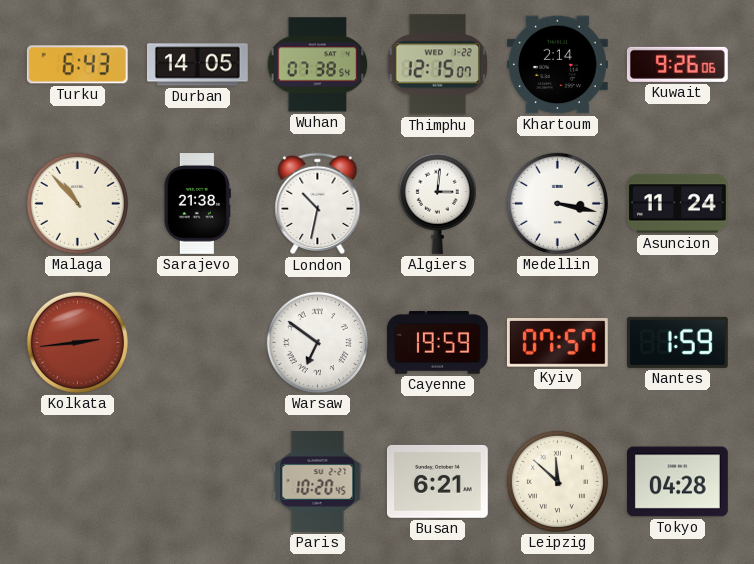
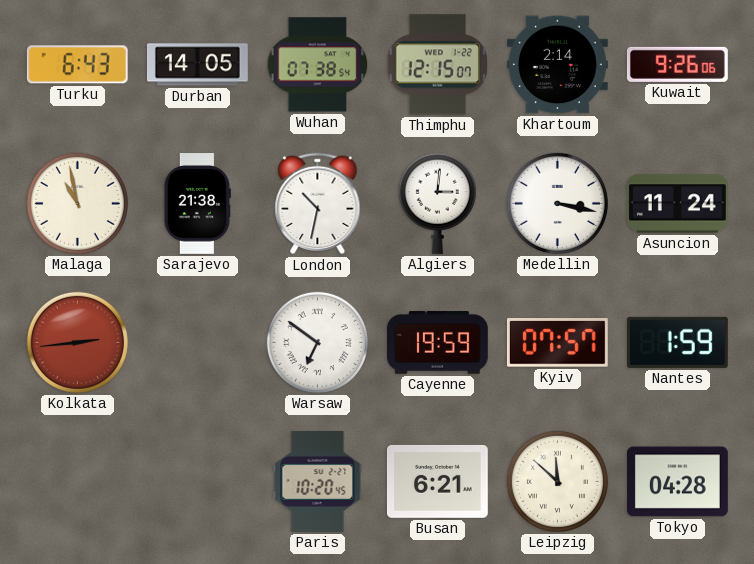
Malaga: 10:53 -> 10:58
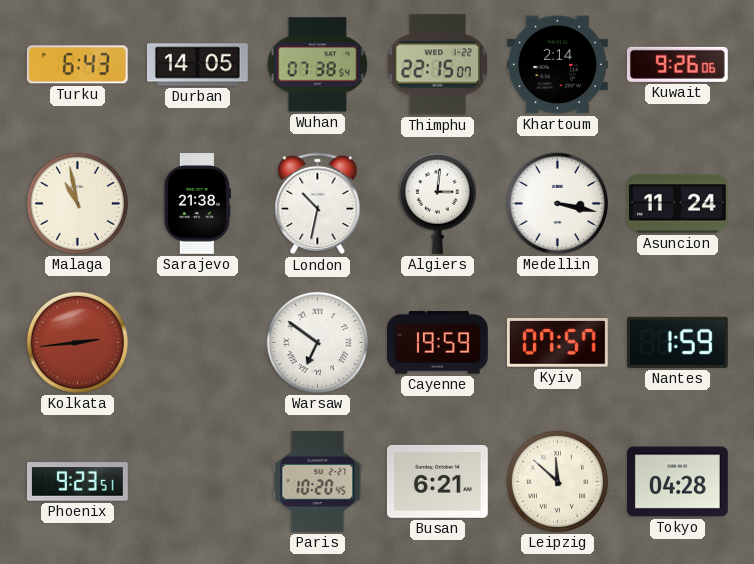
Thimphu: 12:15 -> 22:15
Phoenix: none -> 9:23
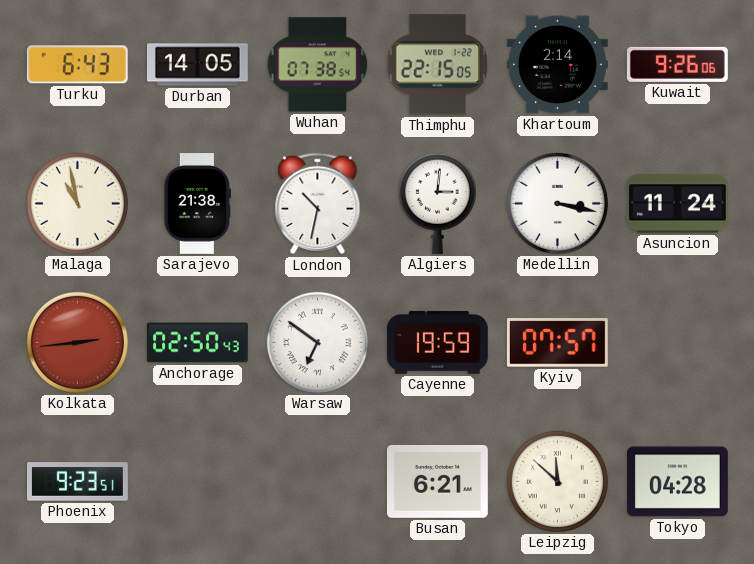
Thimphu: 22:15:07 -> 22:15:05
Anchorage: none -> 02:50
Nantes: 1:59 -> none
Paris: 10:20 -> none
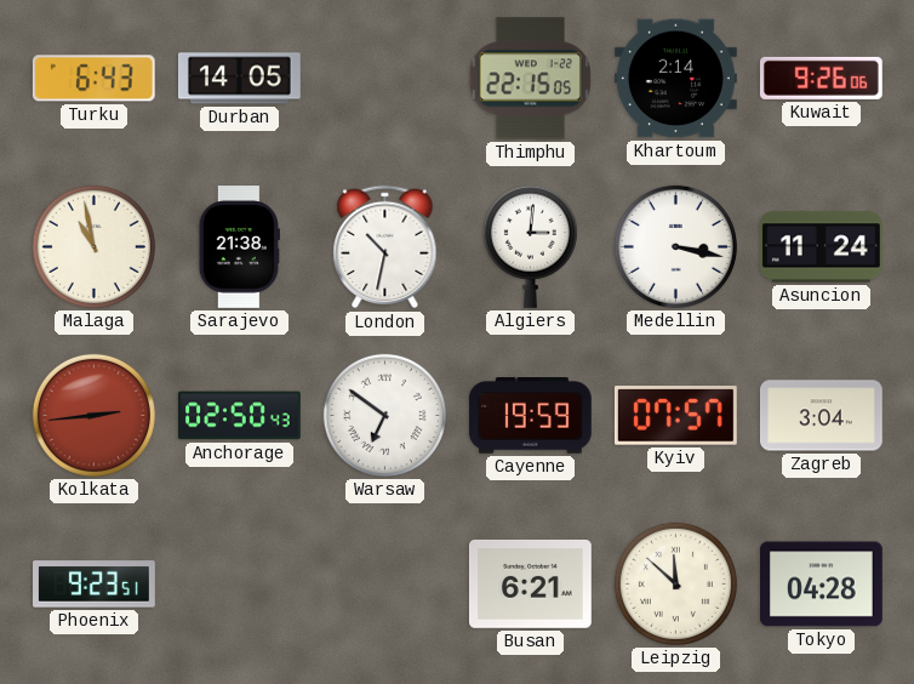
Wuhan: 07:38 -> none
Zagreb: none -> 3:04
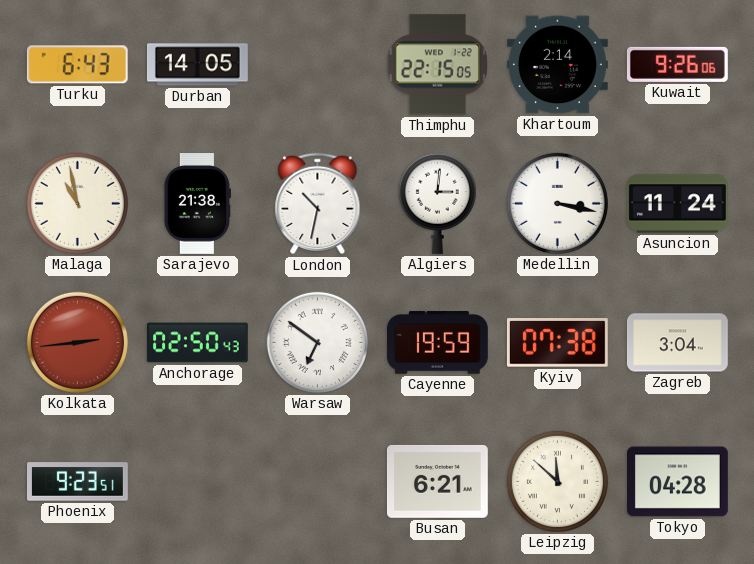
Kyiv: 07:57 -> 07:38
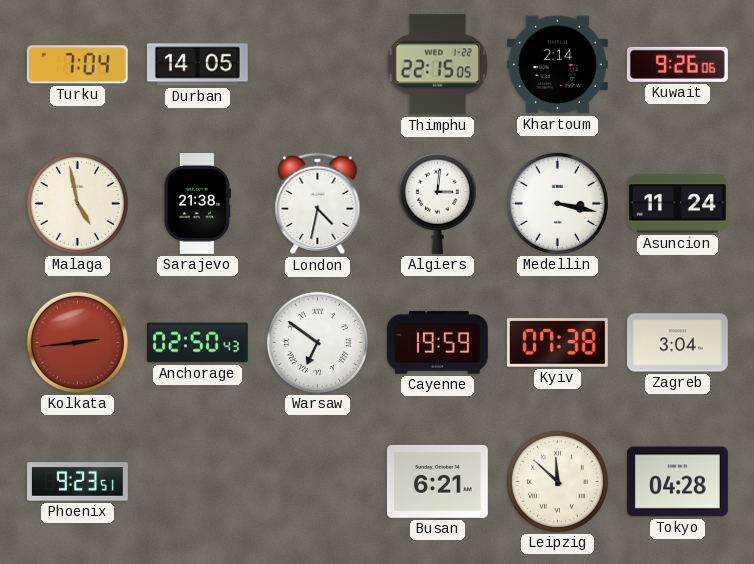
Turku: 6:43 -> 7:04
Malaga: 10:58 -> 4:58
London: 10:32 -> 4:32
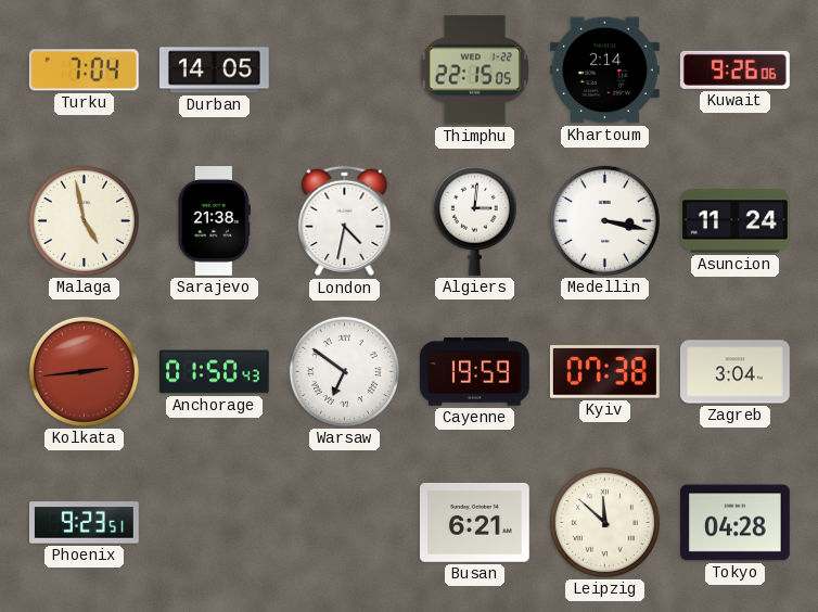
Anchorage: 02:50 -> 01:50
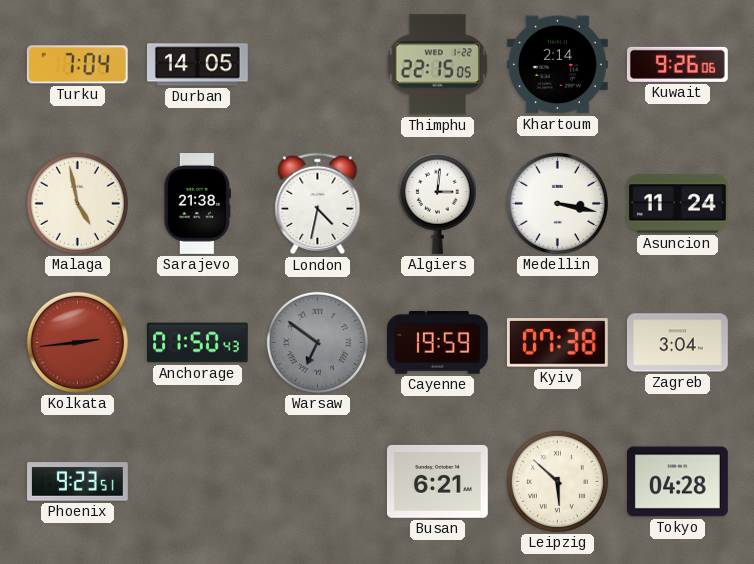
Warsaw dial: white -> grey
Leipzig: 11:52 -> 5:52
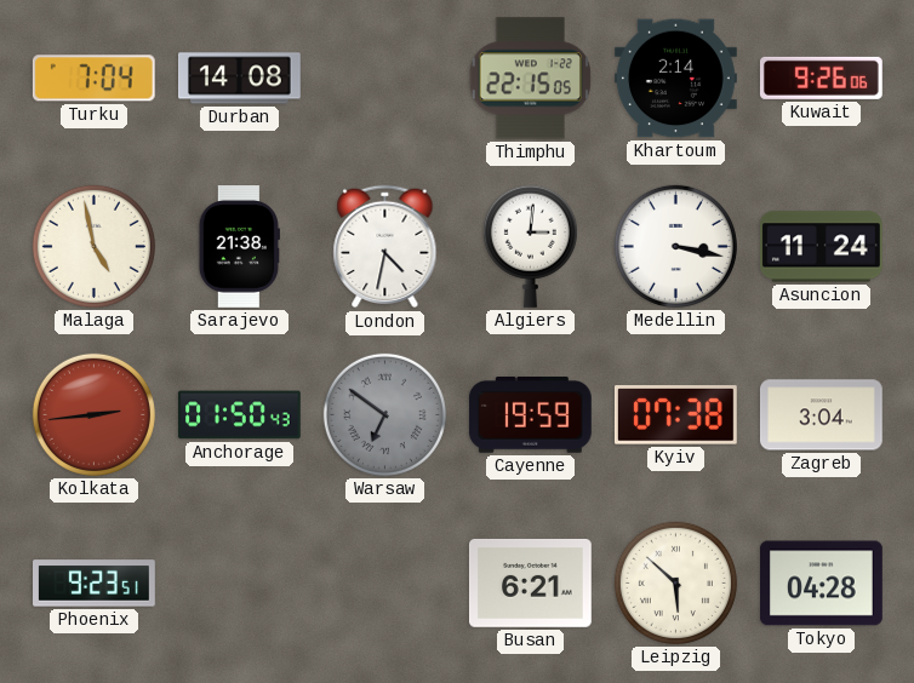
Durban: 14:05 -> 14:08
